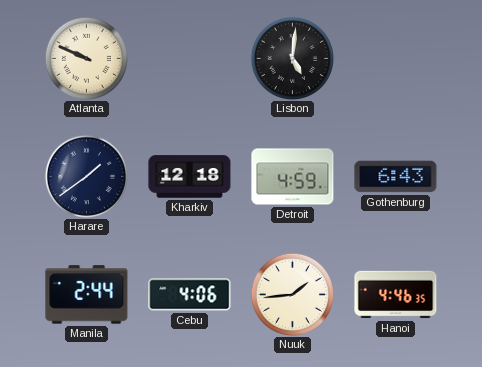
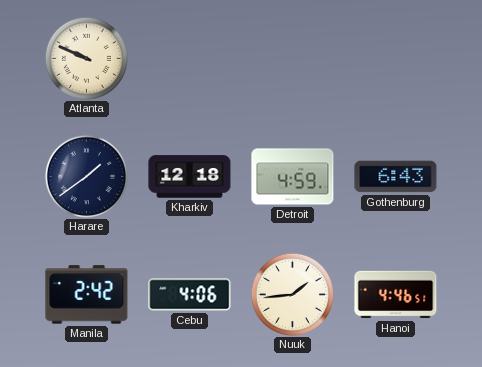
Lisbon: 5:01 -> none
Manila: 2:44 -> 2:42
Hanoi: 4:46:35 -> 4:46:51
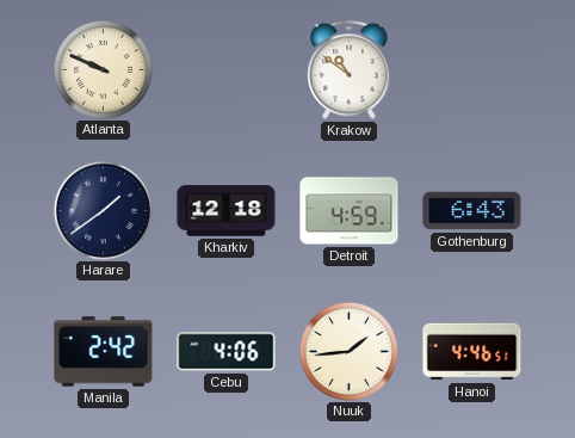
Krakow: none -> 10:51
